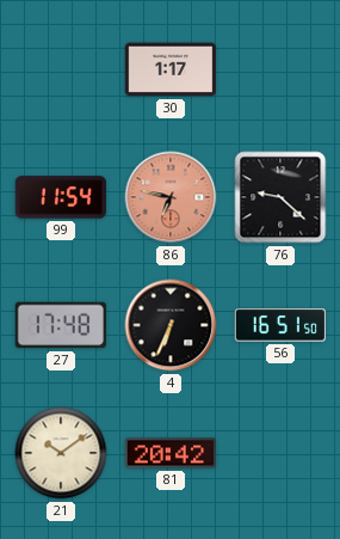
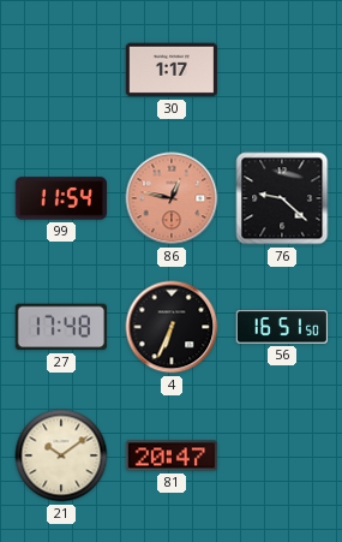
86: 6:47 -> 12:47
81: 20:42 -> 20:47
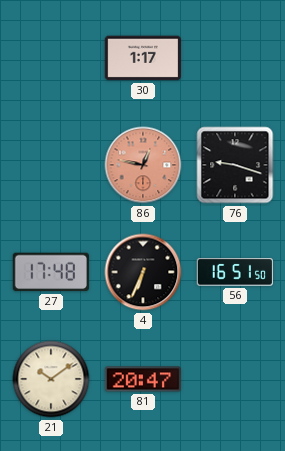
99: 11:54 -> none
76: 9:22 -> 9:18
